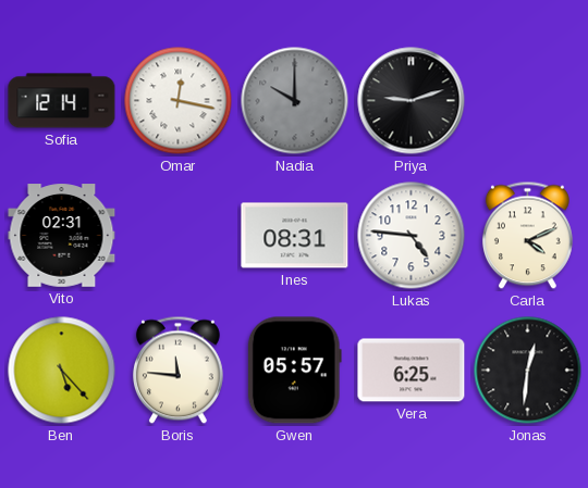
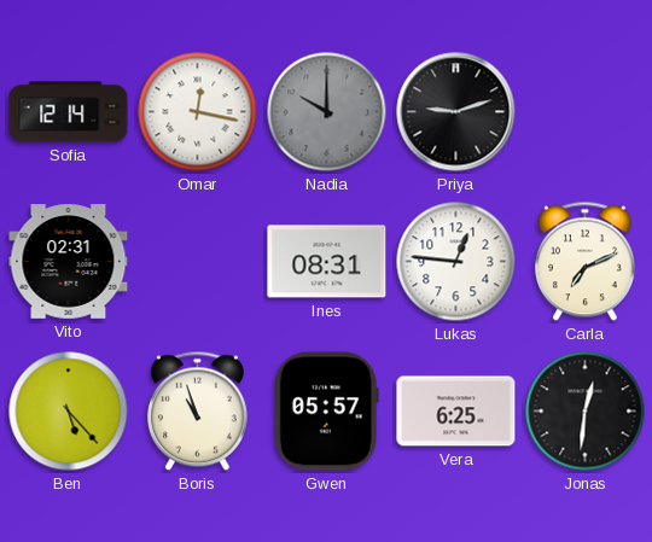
Lukas: 4:46 -> 12:46
Carla: 4:11 -> 7:11
Boris: 11:46 -> 10:57
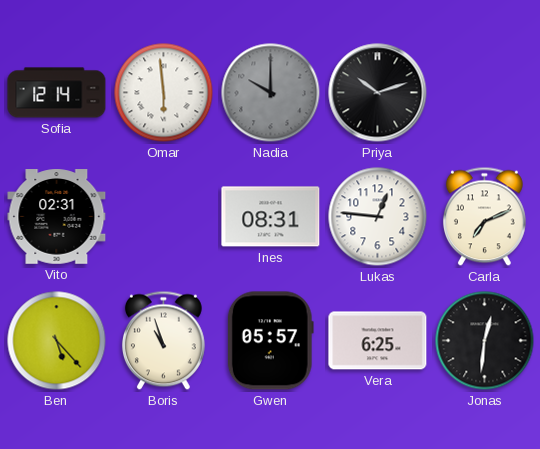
Omar: 12:17 -> 5:59
Priya: 9:12 -> 10:12
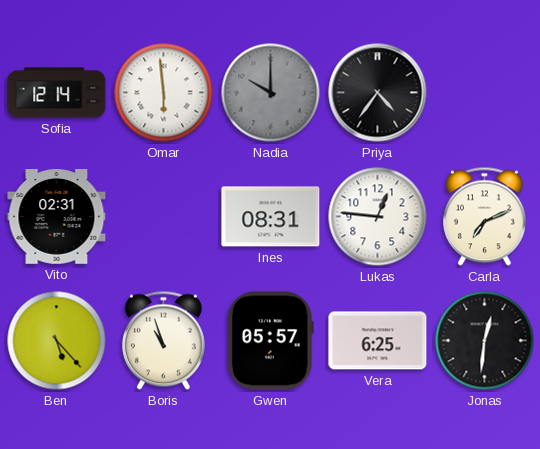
Priya: 10:12 -> 4:36
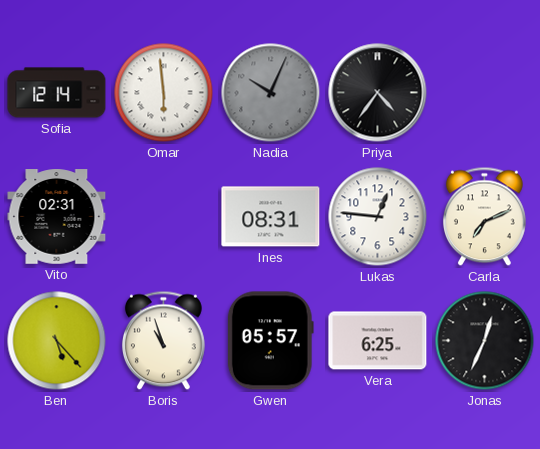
Nadia: 10:00 -> 10:04
Jonas: 12:31 -> 12:34
